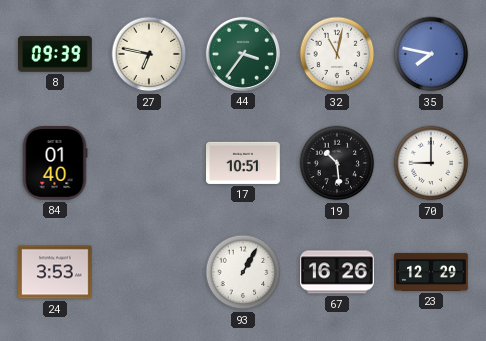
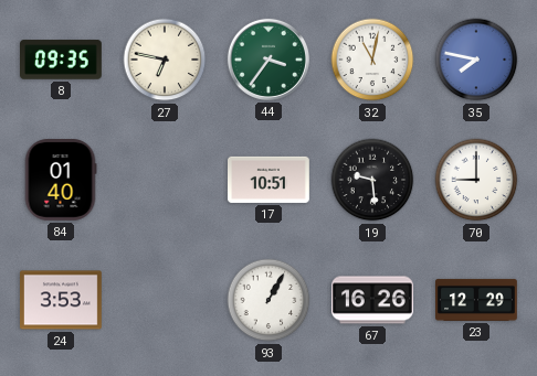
8: 09:39 -> 09:35
19: 10:29 -> 9:29
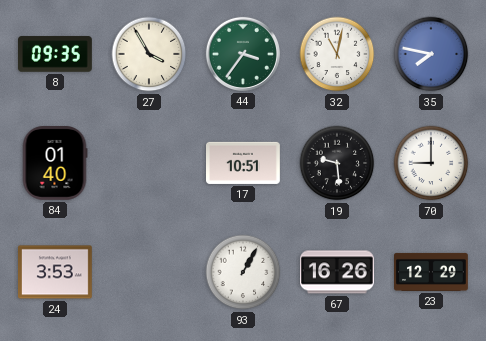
27: 6:47 -> 3:55
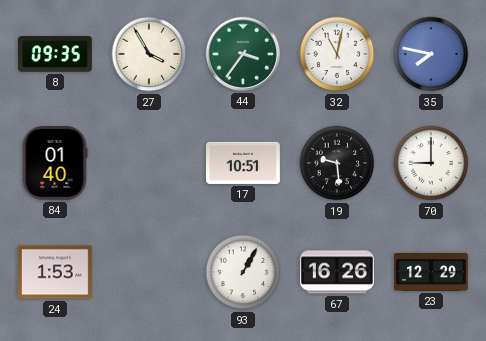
24: 3:53 -> 1:53
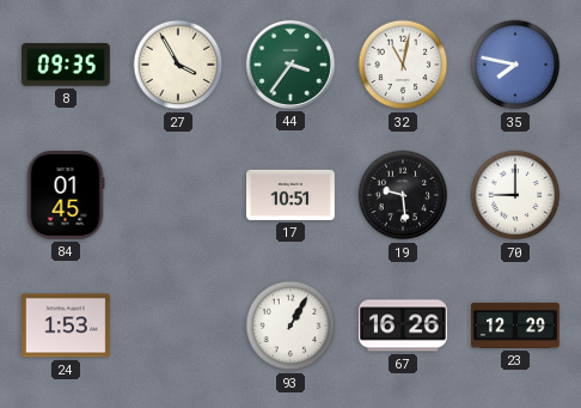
84: 01:40 -> 01:45
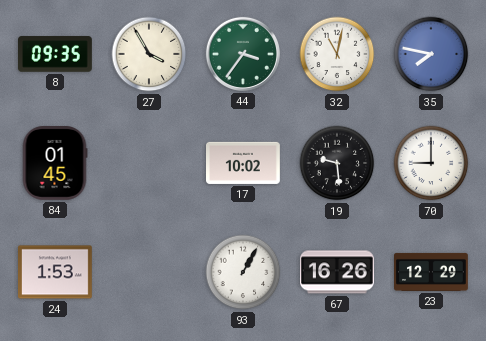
17: 10:51 -> 10:02
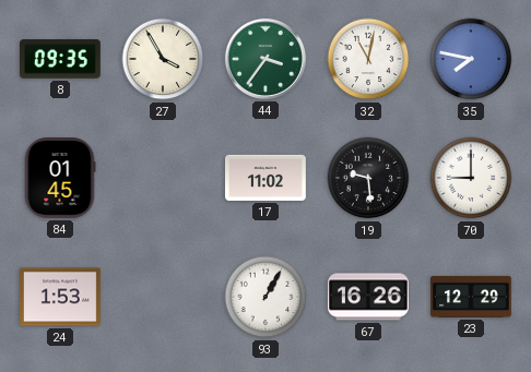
17: 10:02 -> 11:02
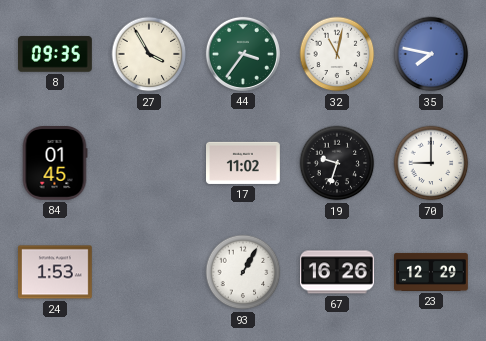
19: 9:29 -> 9:33
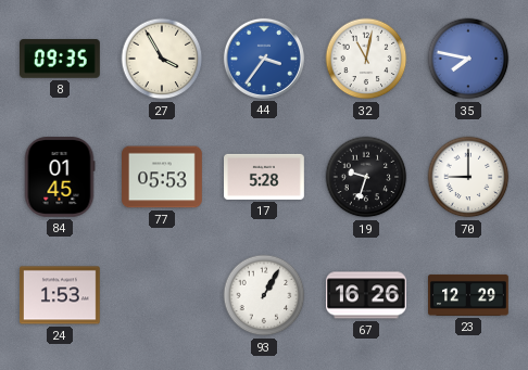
44 dial: green -> blue
77: none -> 05:53
17: 11:02 -> 5:28
